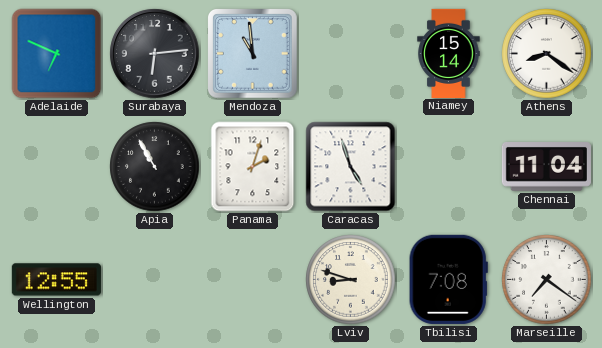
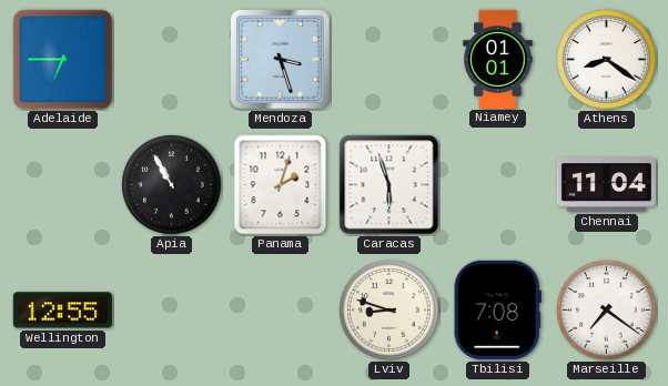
Adelaide: 6:49 -> 6:45
Surabaya: 6:14 -> none
Mendoza: 10:59 -> 3:27
Niamey: 15:14 -> 01:01
Caracas: 4:57 -> 5:57
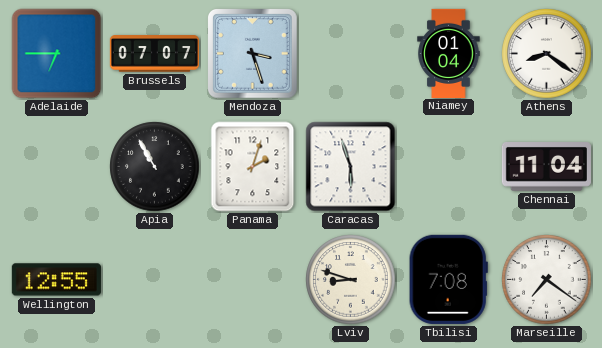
Brussels: none -> 07:07
Niamey: 01:01 -> 01:04
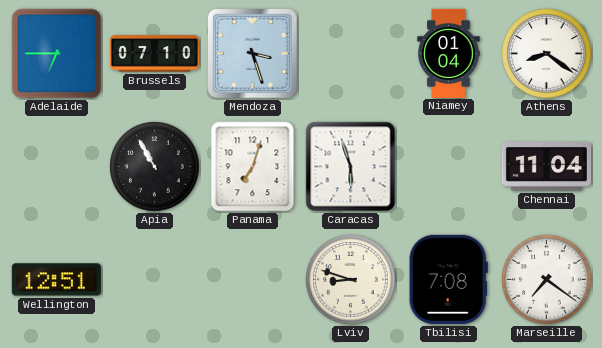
Brussels: 07:07 -> 07:10
Panama: 2:03 -> 7:03
Wellington: 12:55 -> 12:51
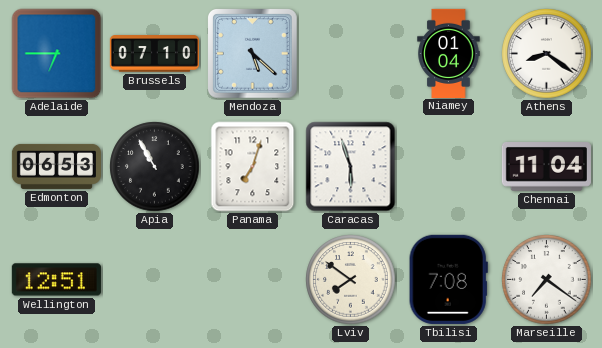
Mendoza: 3:27 -> 5:22
Edmonton: none -> 06:53
Lviv: 8:48 -> 7:51
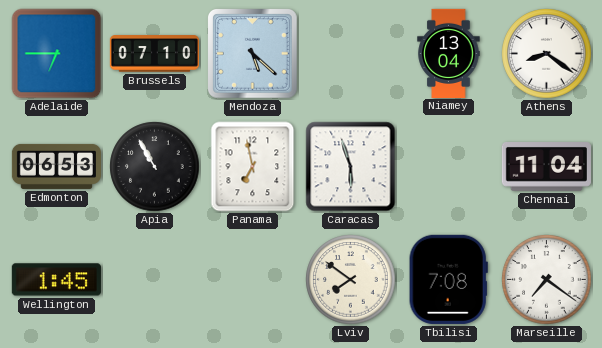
Niamey: 01:04 -> 13:04
Panama: 7:03 -> 6:58
Wellington: 12:51 -> 1:45
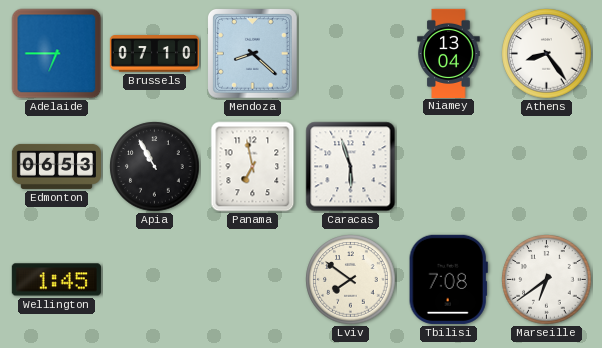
Mendoza: 5:22 -> 8:22
Athens: 8:21 -> 8:24
Chennai: 11:04 -> none
Marseille: 7:21 -> 6:39
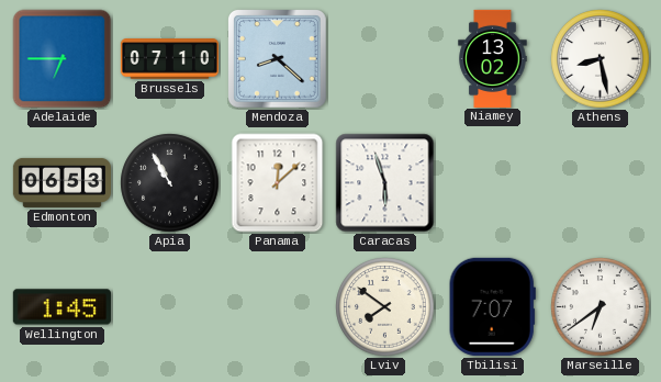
Niamey: 13:04 -> 13:02
Athens: 8:24 -> 8:28
Panama: 6:58 -> 12:08
Tbilisi: 7:08 -> 7:07
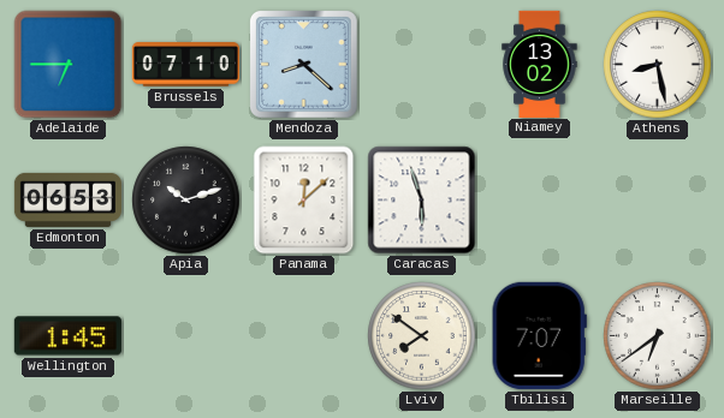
Apia: 10:55 -> 10:12
